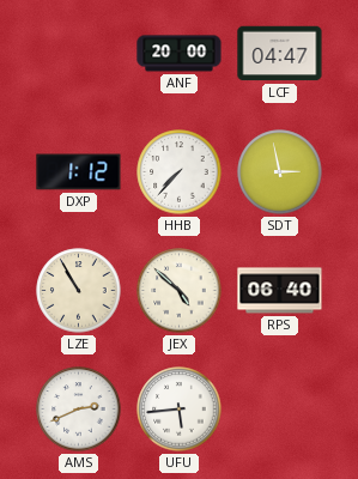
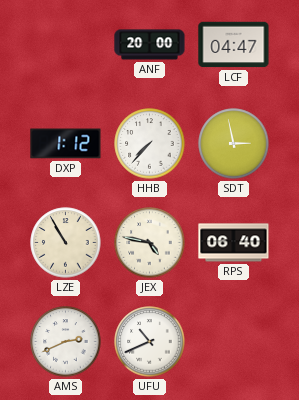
JEX: 4:52 -> 4:47
UFU: 5:44 -> 10:41
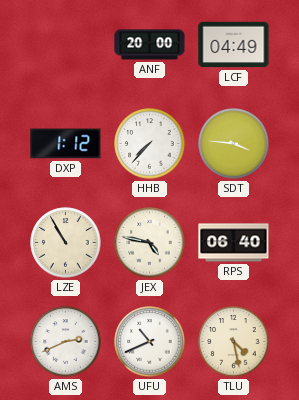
LCF: 04:47 -> 04:49
SDT: 2:58 -> 3:46
TLU: none -> 4:28
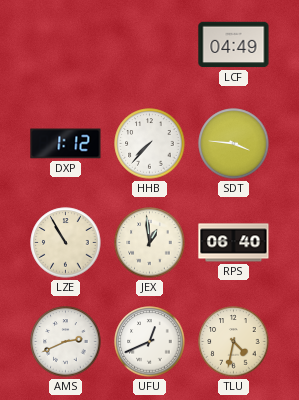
ANF: 20:00 -> none
JEX: 4:47 -> 12:59
UFU: 10:41 -> 12:41
TLU: 4:28 -> 4:32
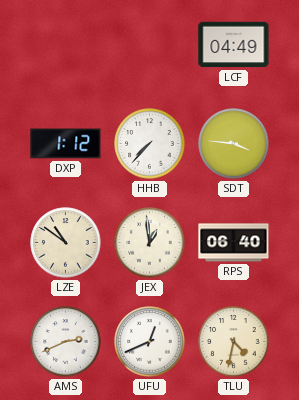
LZE: 10:55 -> 10:51
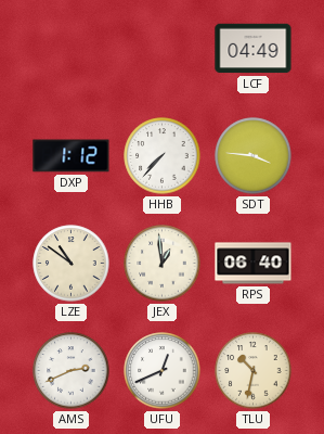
TLU: 4:32 -> 10:32
